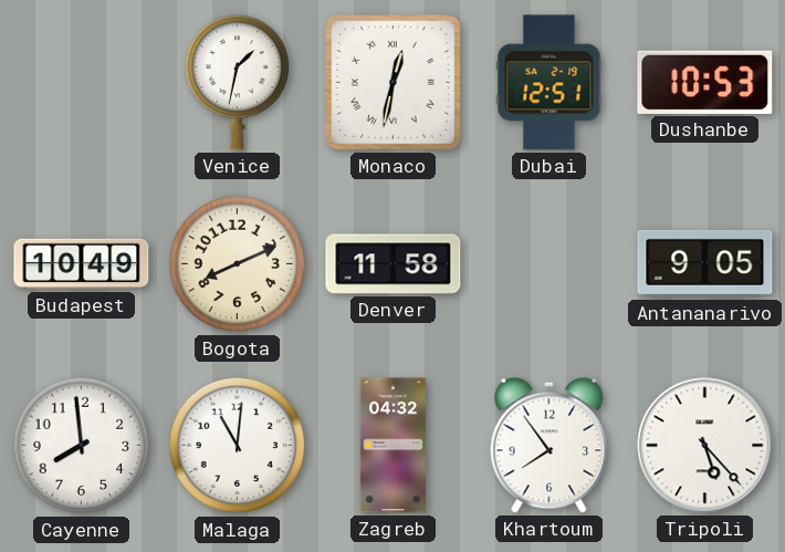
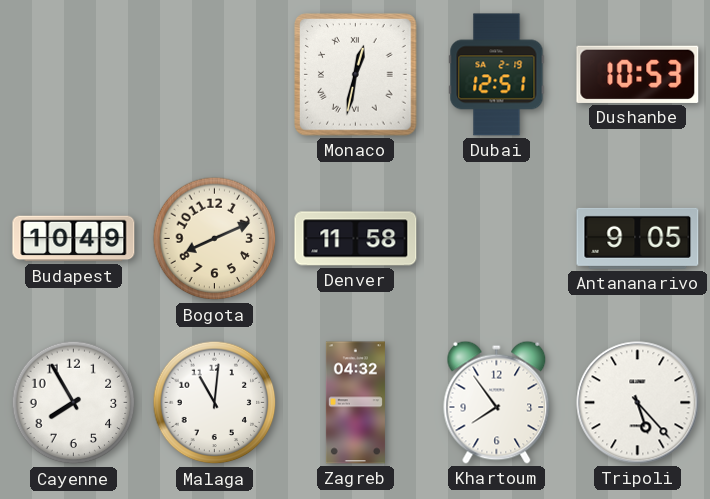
Venice: 1:32 -> none
Cayenne: 7:59 -> 7:55
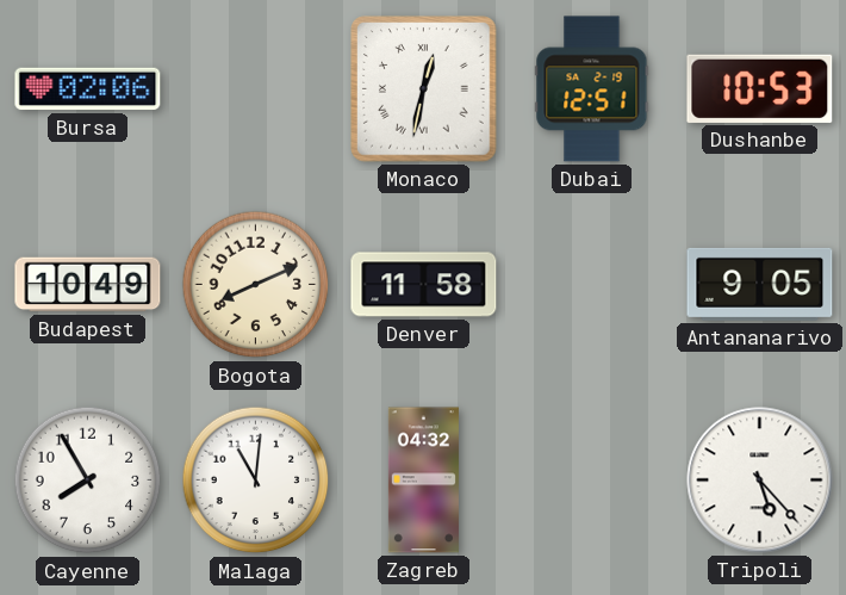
Bursa: none -> 02:06
Khartoum: 7:54 -> none
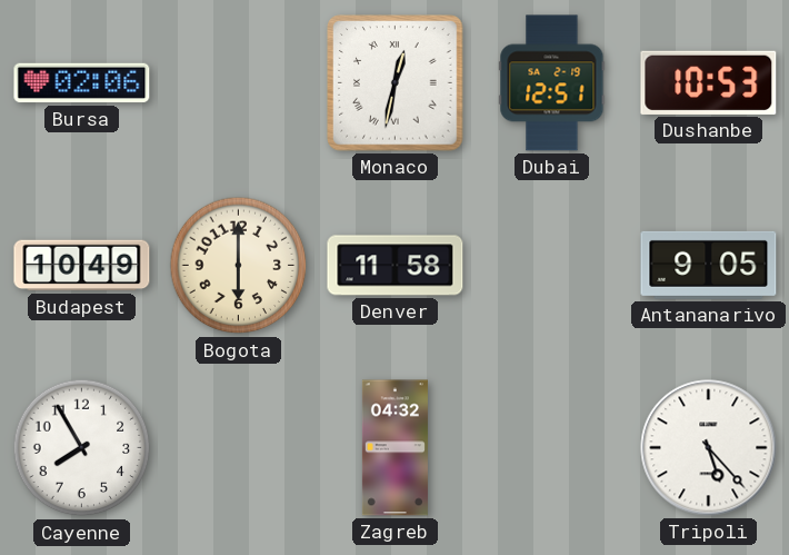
Bogota: 8:11 -> 6:00
Malaga: 11:01 -> none
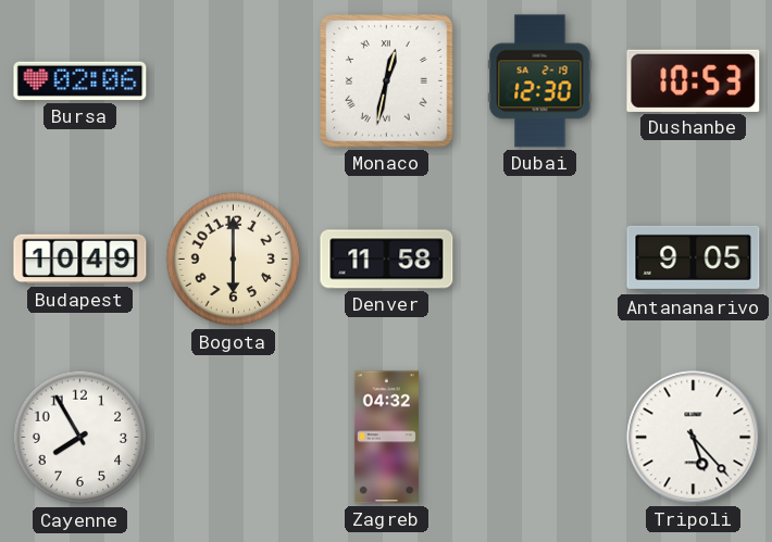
Dubai: 12:51 -> 12:30
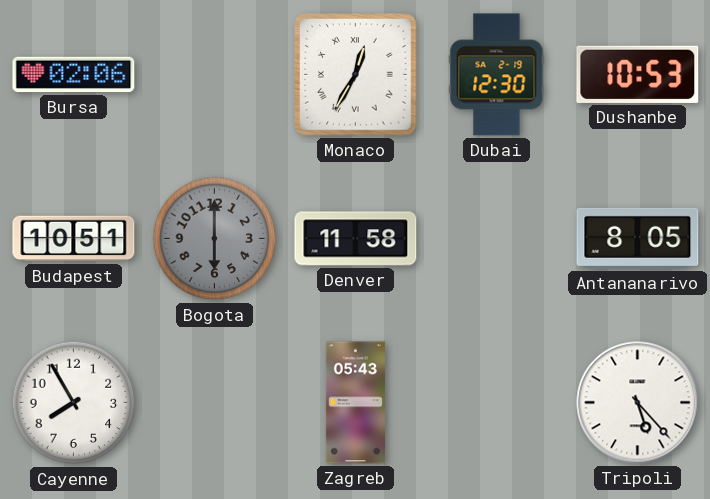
Monaco: 12:32 -> 12:35
Budapest: 10:49 -> 10:51
Bogota dial: cream -> grey
Antananarivo: 9:05 -> 8:05
Zagreb: 04:32 -> 05:43
